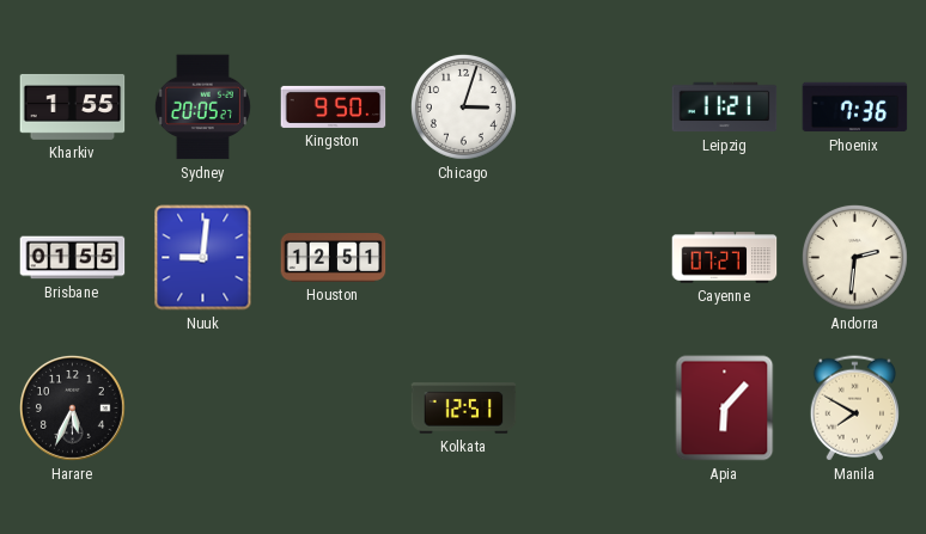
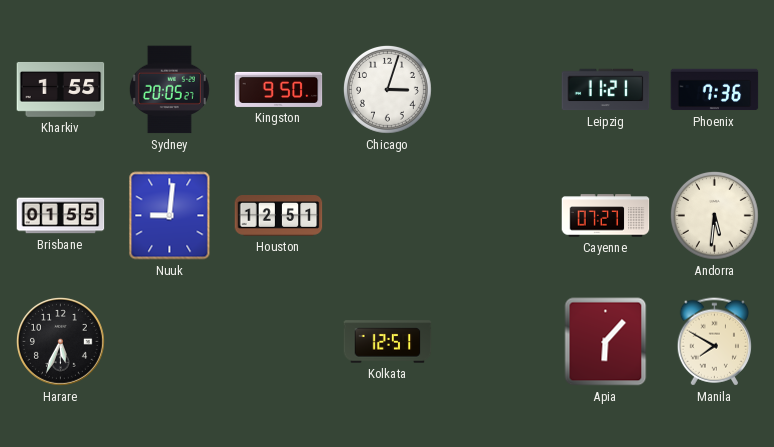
Andorra: 2:31 -> 5:31
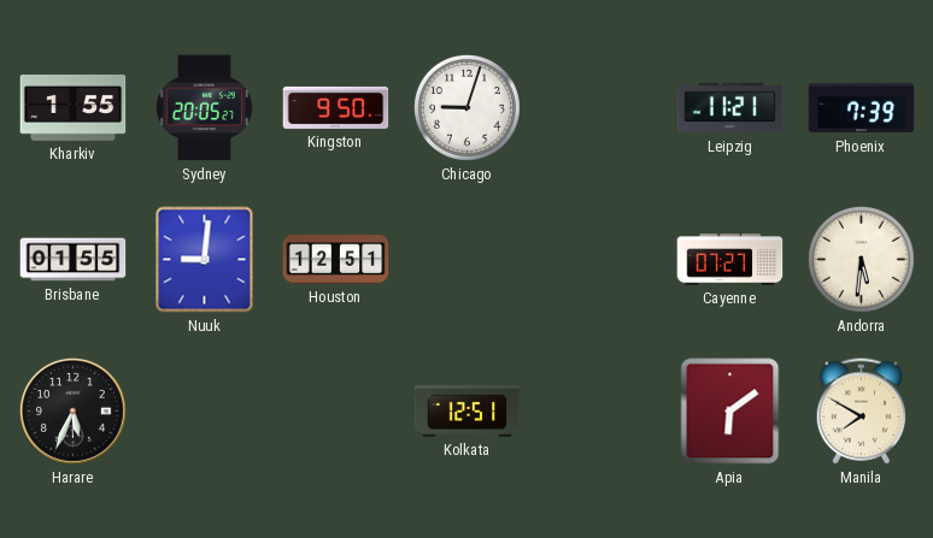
Chicago: 3:03 -> 9:03
Phoenix: 7:36 -> 7:39
Apia: 6:07 -> 6:09
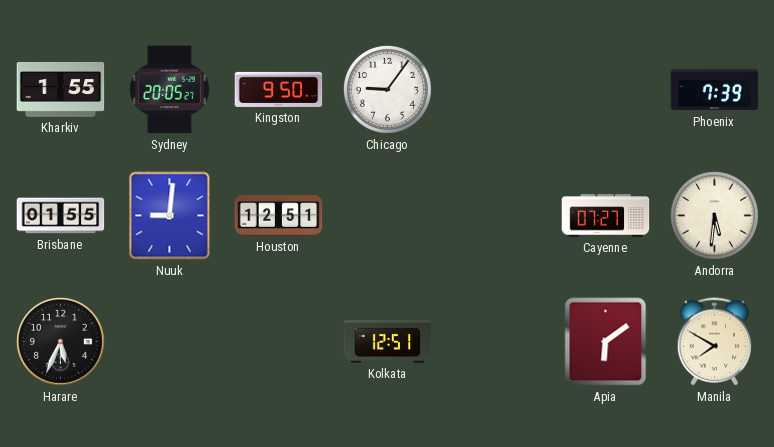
Chicago: 9:03 -> 9:06
Leipzig: 11:21 -> none
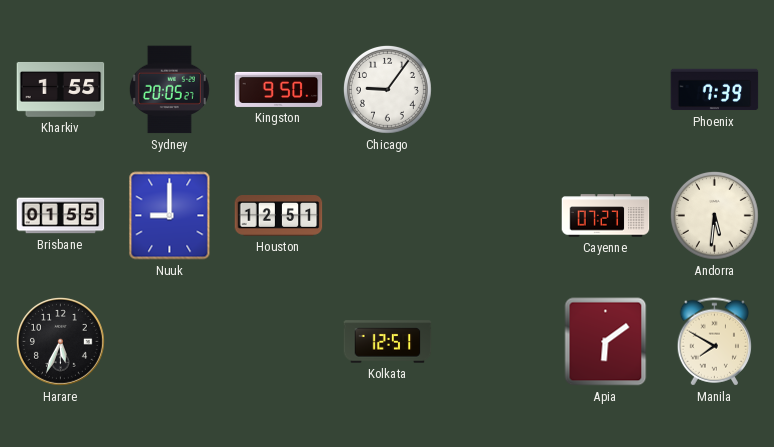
Nuuk: 9:01 -> 9:00
